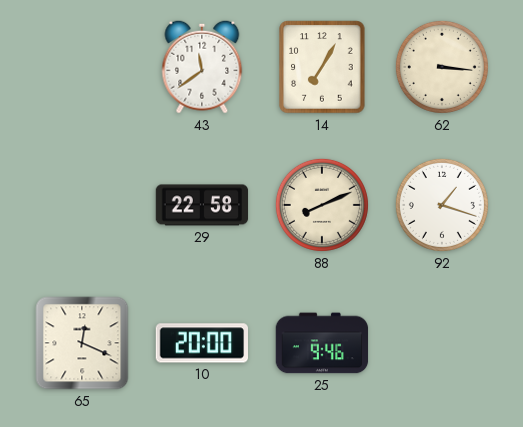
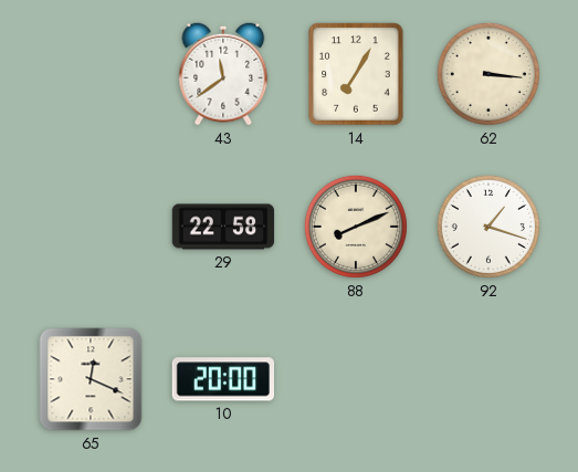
25: 9:46 -> none
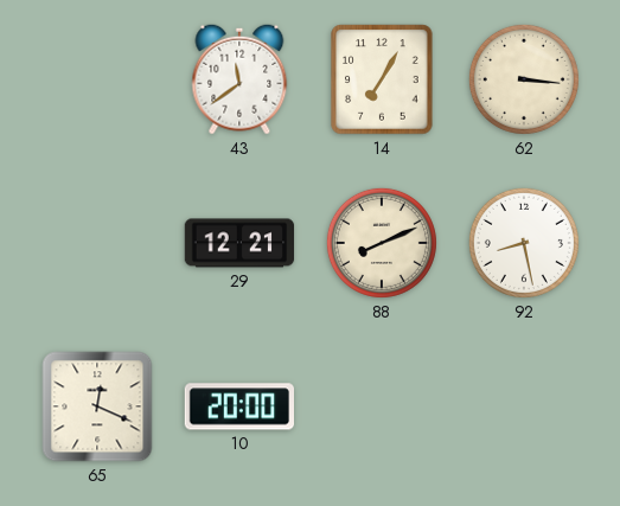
29: 22:58 -> 12:21
92: 1:18 -> 8:28
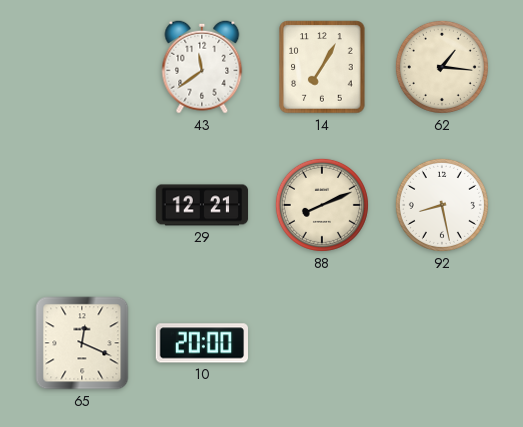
62: 3:16 -> 1:16
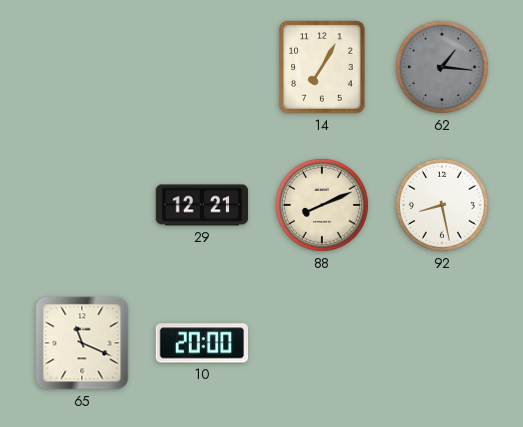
43: 11:39 -> none
62 dial: cream -> grey
65: 12:19 -> 11:19
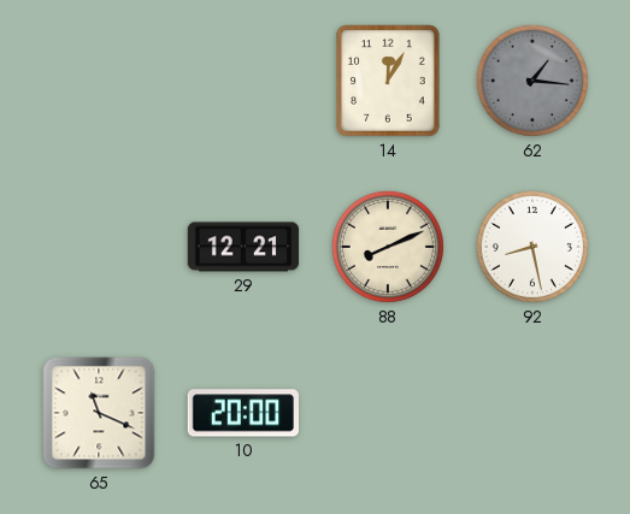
14: 7:05 -> 12:05
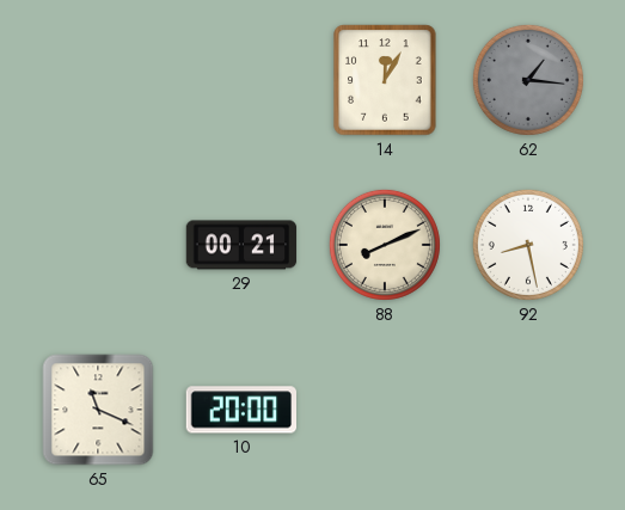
29: 12:21 -> 00:21
